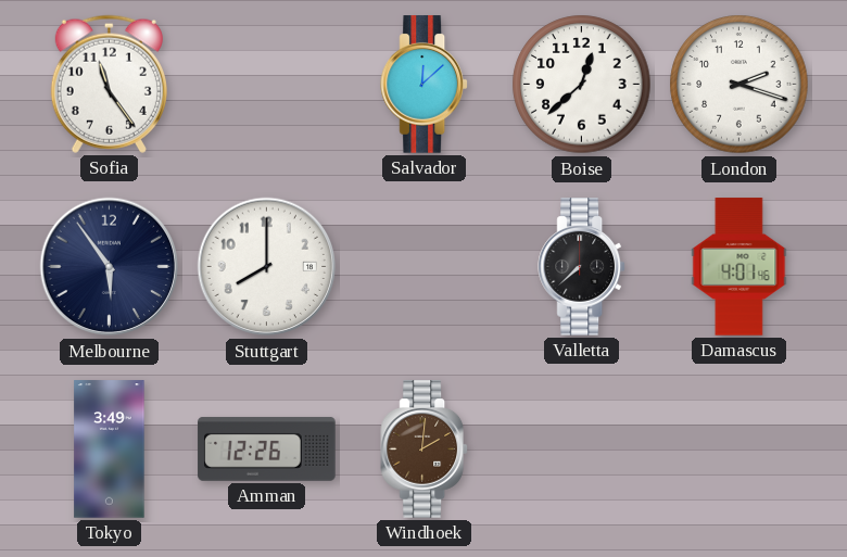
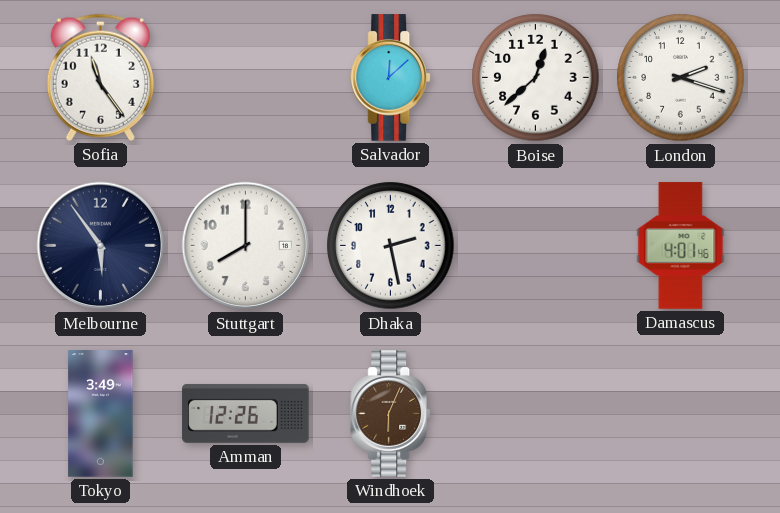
Dhaka: none -> 2:28
Valletta: 7:38 -> none
Windhoek: 2:01 -> 6:04
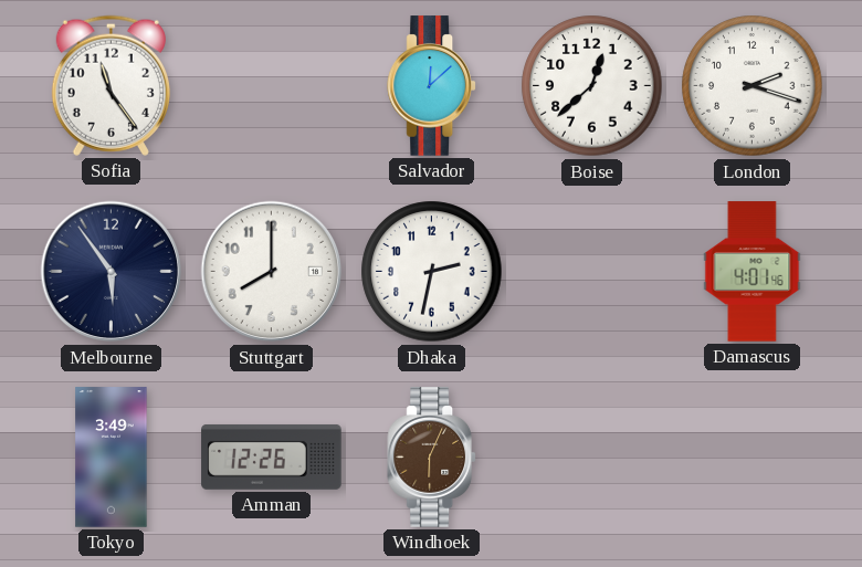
Dhaka: 2:28 -> 2:32
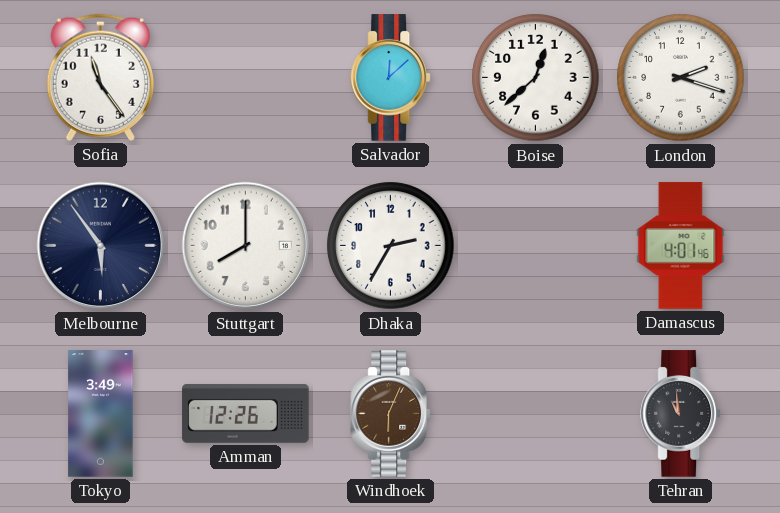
Dhaka: 2:32 -> 2:35
Tehran: none -> 10:59
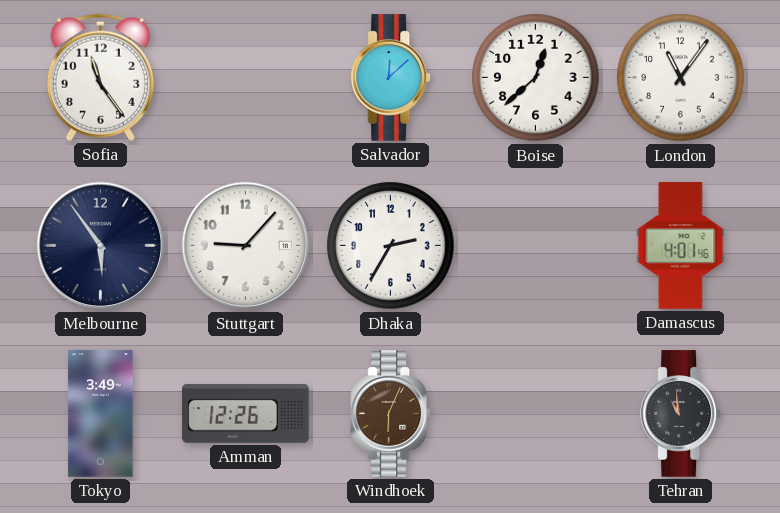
London: 2:18 -> 11:06
Stuttgart: 8:00 -> 9:07
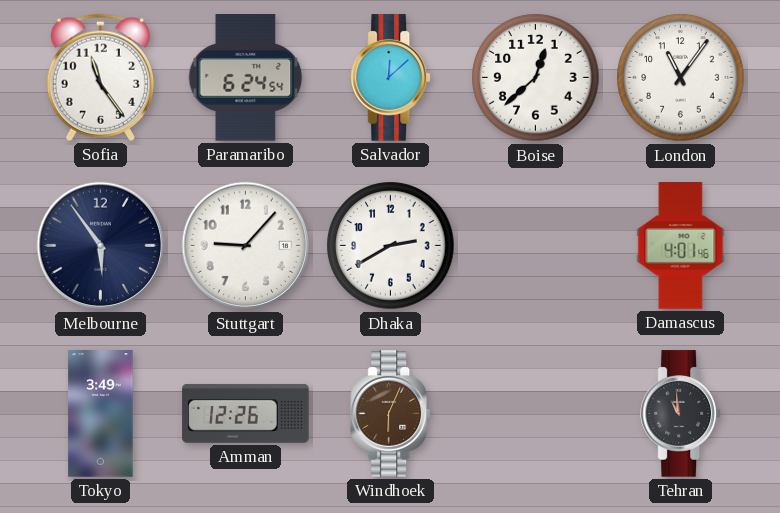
Paramaribo: none -> 6:24
Dhaka: 2:35 -> 2:40
